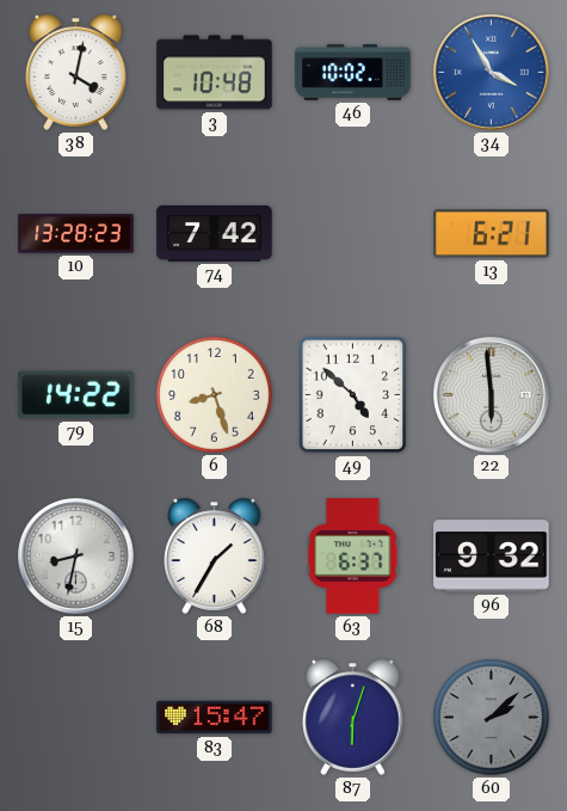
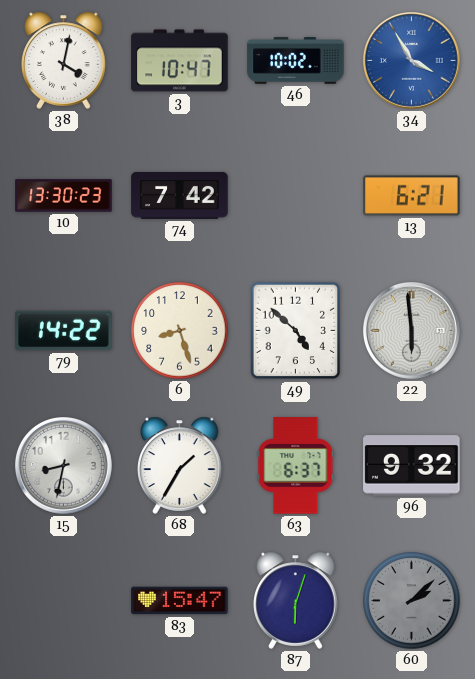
3: 10:48 -> 10:47
10: 13:28 -> 13:30
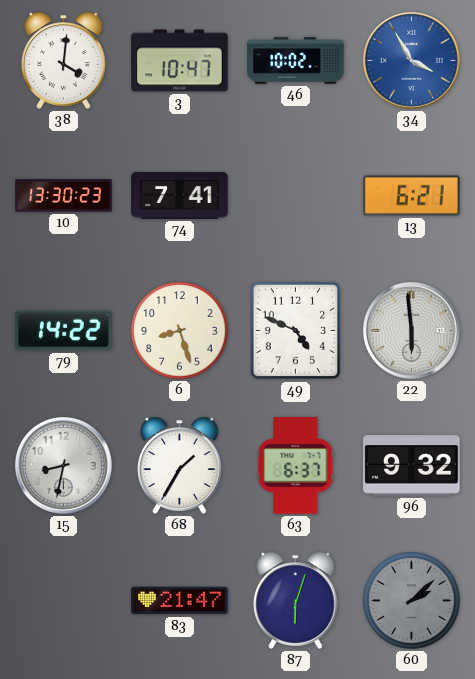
38: 4:02 -> 4:01
74: 7:42 -> 7:41
49: 4:52 -> 4:49
83: 15:47 -> 21:47
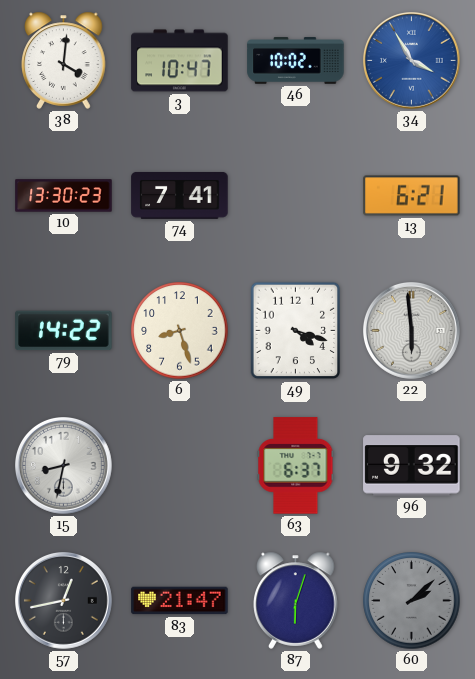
49: 4:49 -> 4:18
68: 1:35 -> none
57: none -> 12:43
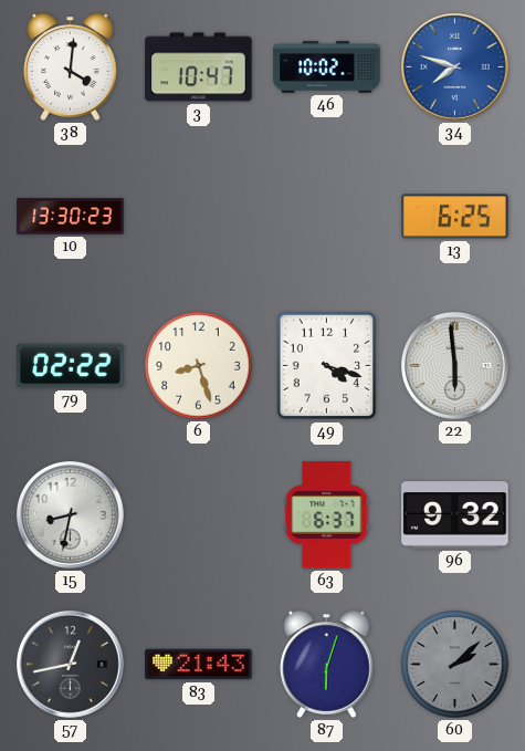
34: 3:55 -> 7:48
74: 7:41 -> none
13: 6:21 -> 6:25
79: 14:22 -> 02:22
83: 21:47 -> 21:43
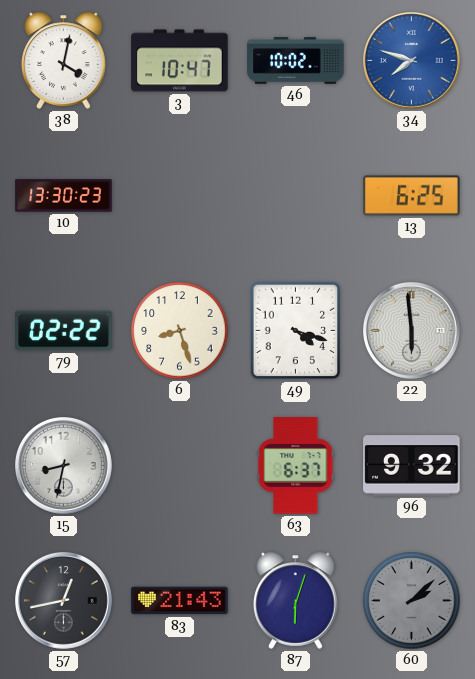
38: 4:01 -> 4:02
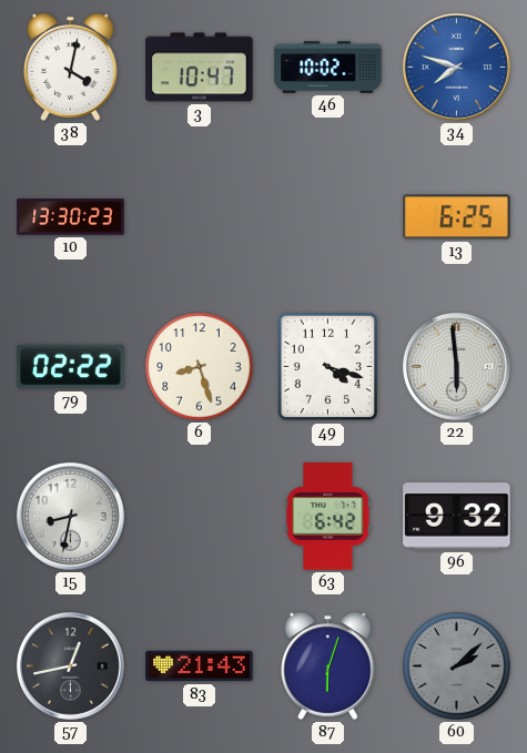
63: 6:37 -> 6:42
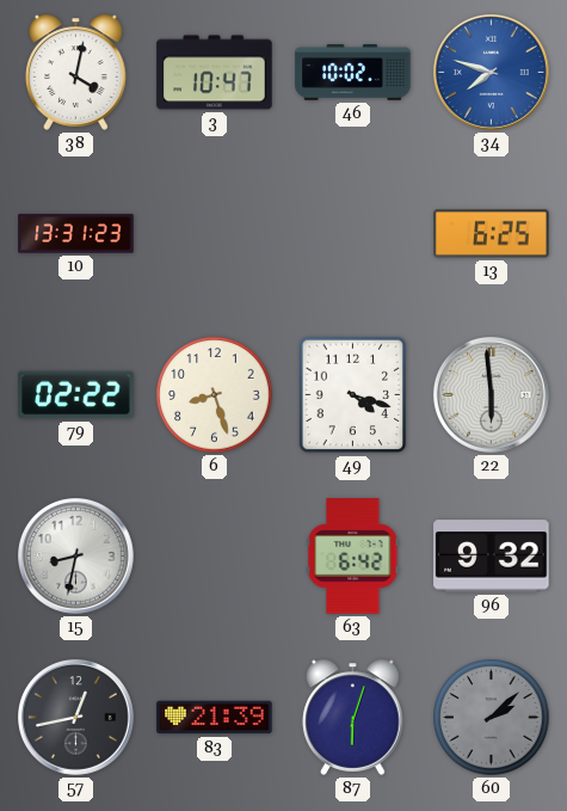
10: 13:30 -> 13:31
83: 21:43 -> 21:39
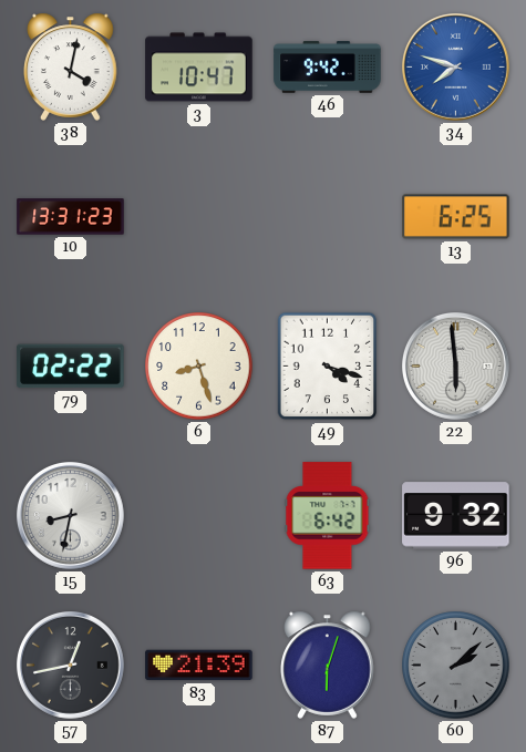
46: 10:02 -> 9:42
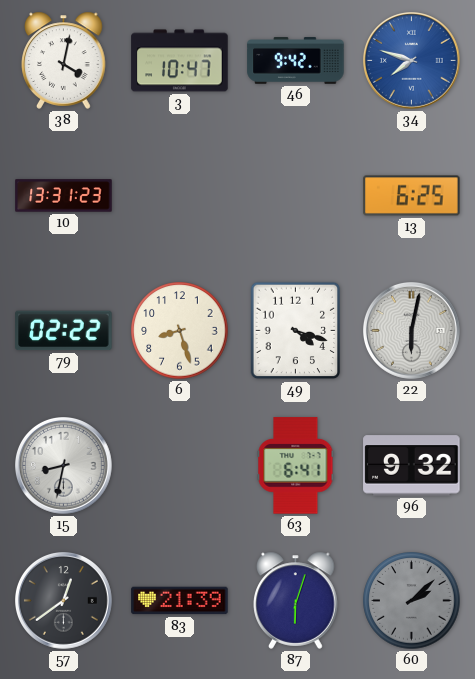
22: 5:59 -> 6:02
63: 6:42 -> 6:41
57: 12:43 -> 12:39
